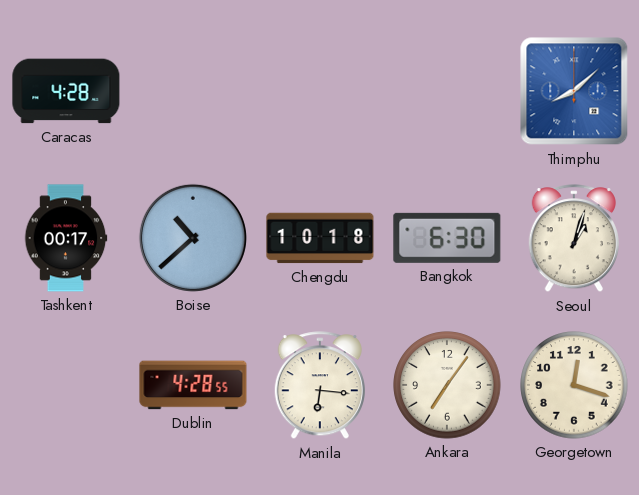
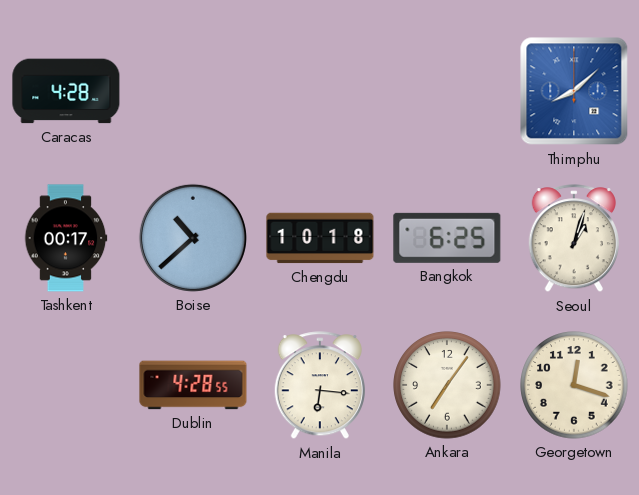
Bangkok: 6:30 -> 6:25
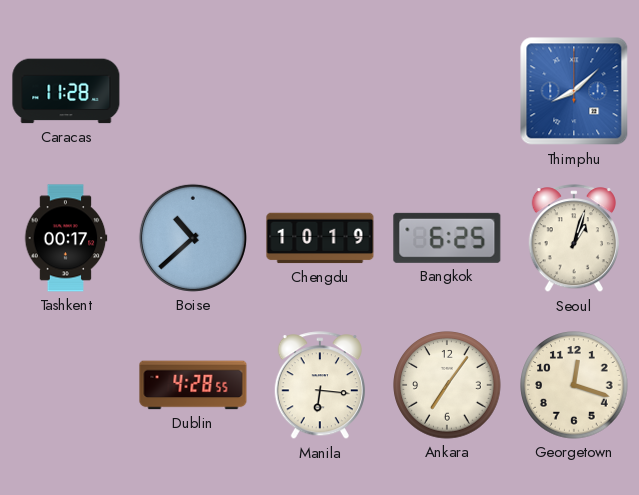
Caracas: 4:28 -> 11:28
Chengdu: 10:18 -> 10:19
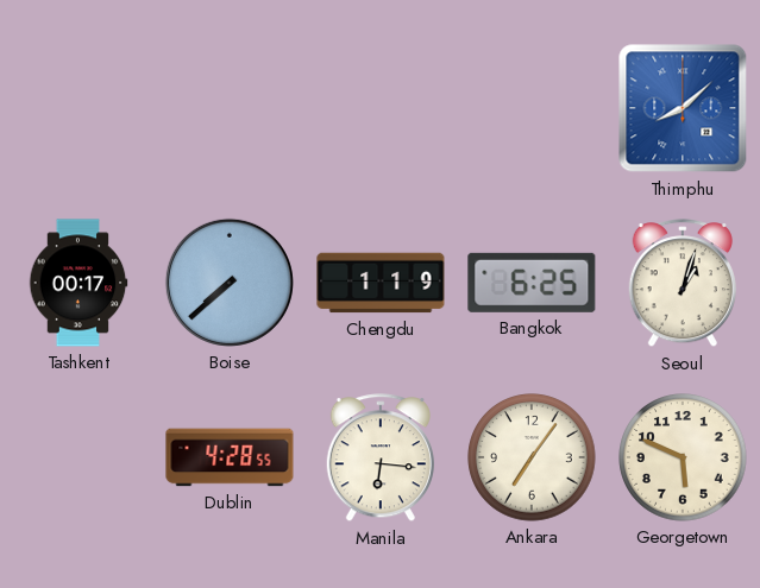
Caracas: 11:28 -> none
Boise: 10:38 -> 7:38
Chengdu: 10:19 -> 1:19
Georgetown: 12:18 -> 5:49
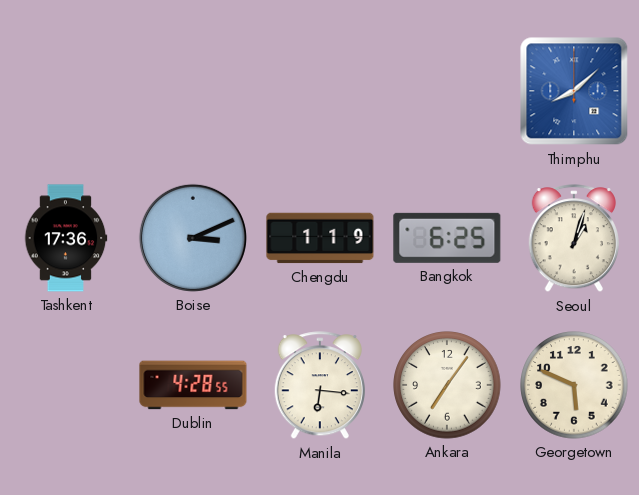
Tashkent: 00:17 -> 17:36
Boise: 7:38 -> 3:11
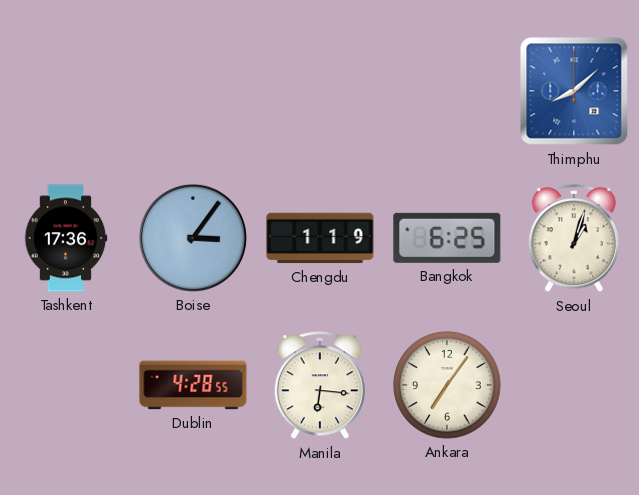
Boise: 3:11 -> 3:06
Georgetown: 5:49 -> none
